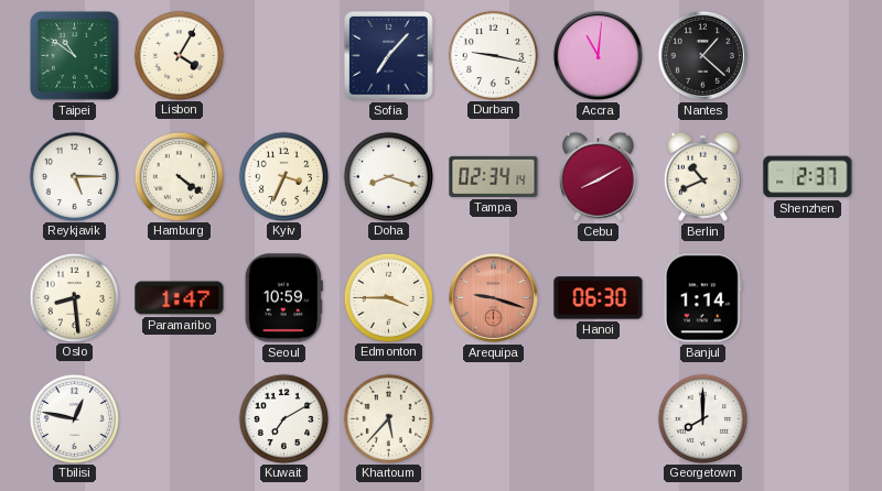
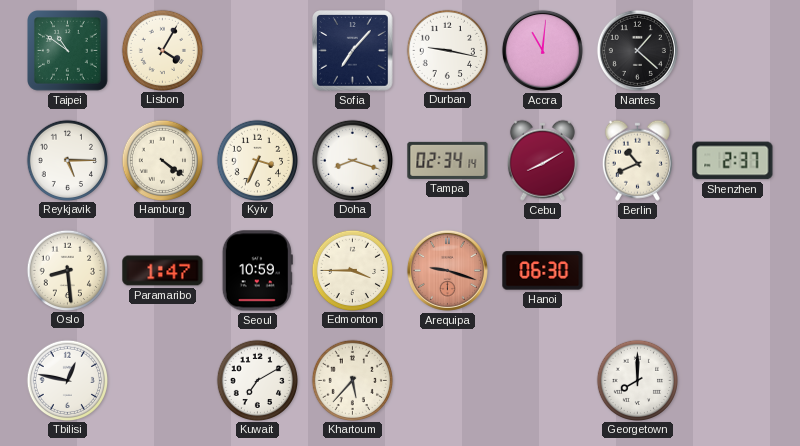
Banjul: 1:14 -> none
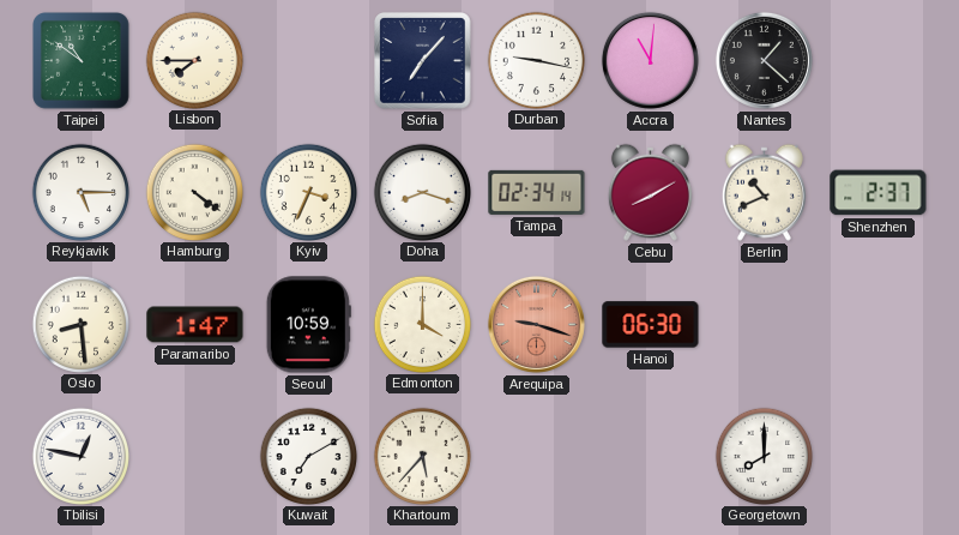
Lisbon: 4:05 -> 7:45
Edmonton: 3:45 -> 4:00
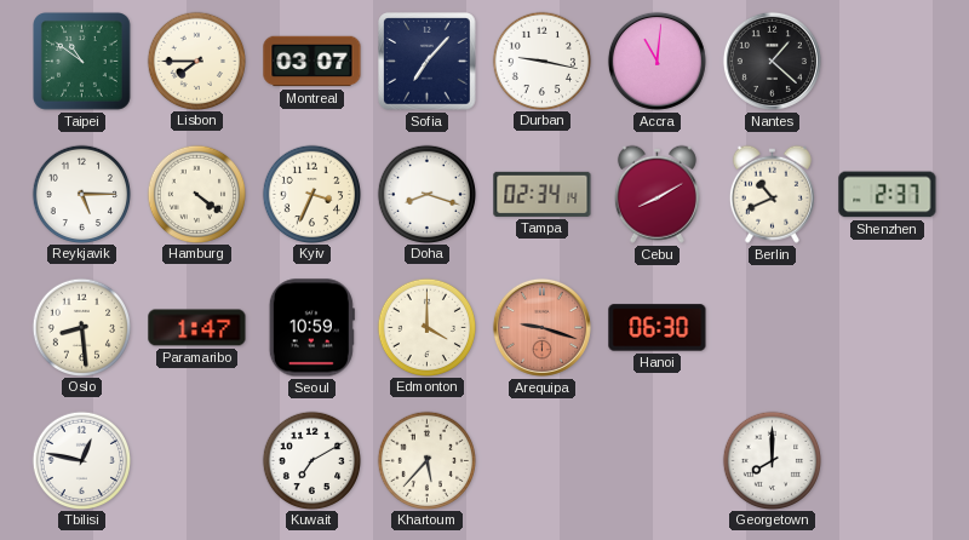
Montreal: none -> 03:07
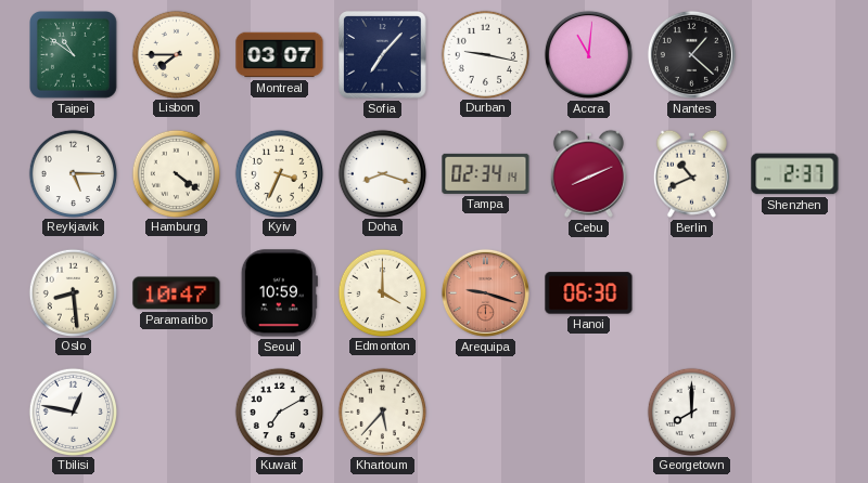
Cebu: 8:10 -> 8:11
Paramaribo: 1:47 -> 10:47
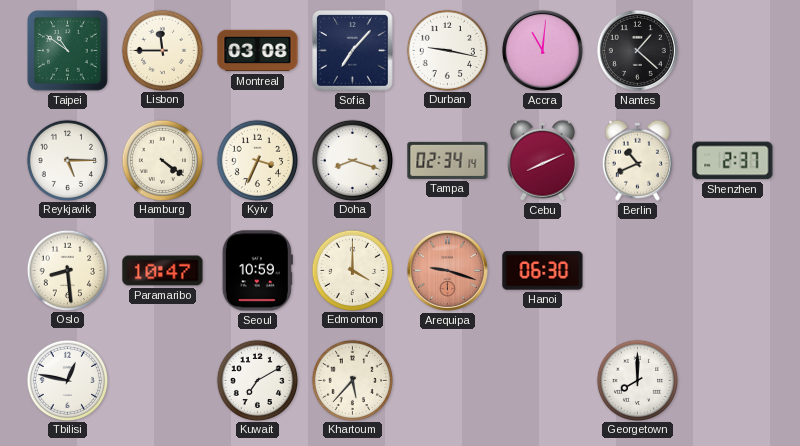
Lisbon: 7:45 -> 11:45
Montreal: 03:07 -> 03:08
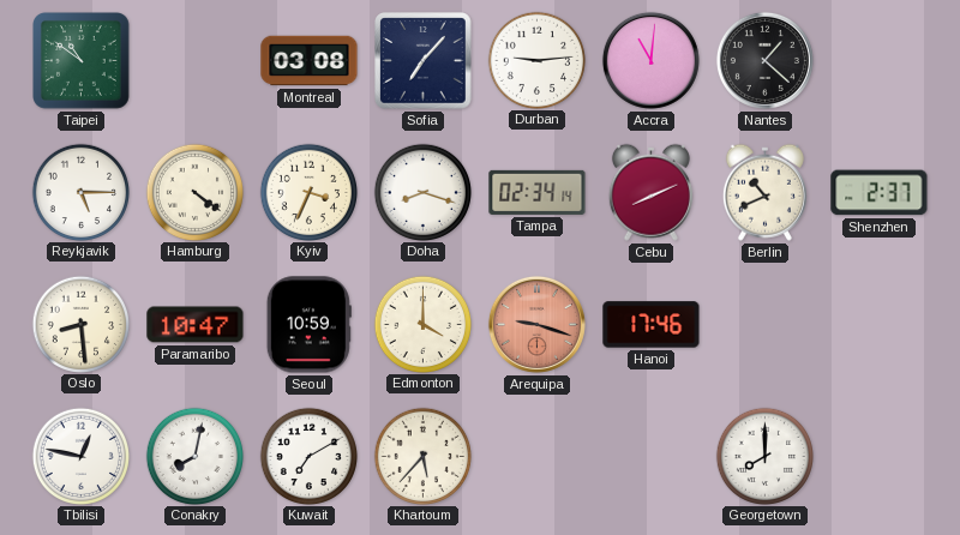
Lisbon: 11:45 -> none
Durban: 9:17 -> 9:14
Hanoi: 06:30 -> 17:46
Conakry: none -> 8:02
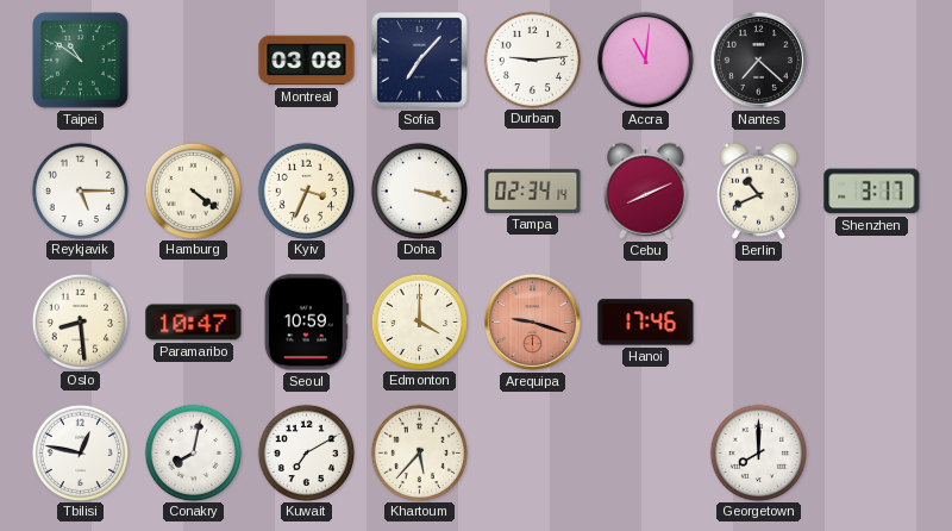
Nantes: 1:22 -> 7:22
Doha: 8:18 -> 3:18
Shenzhen: 2:37 -> 3:17
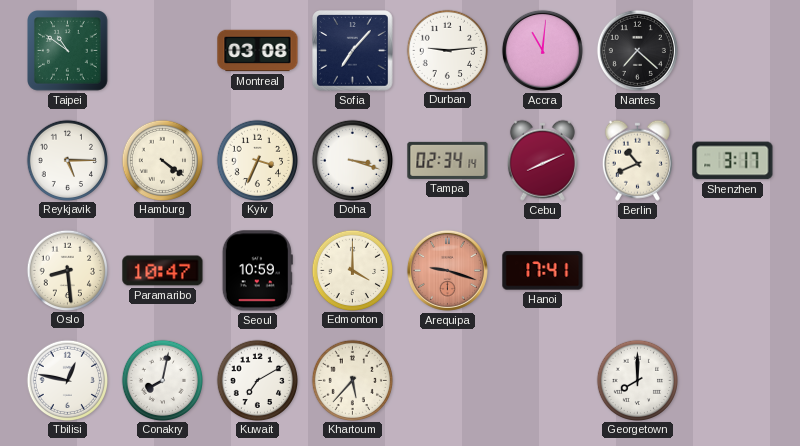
Hanoi: 17:46 -> 17:41
